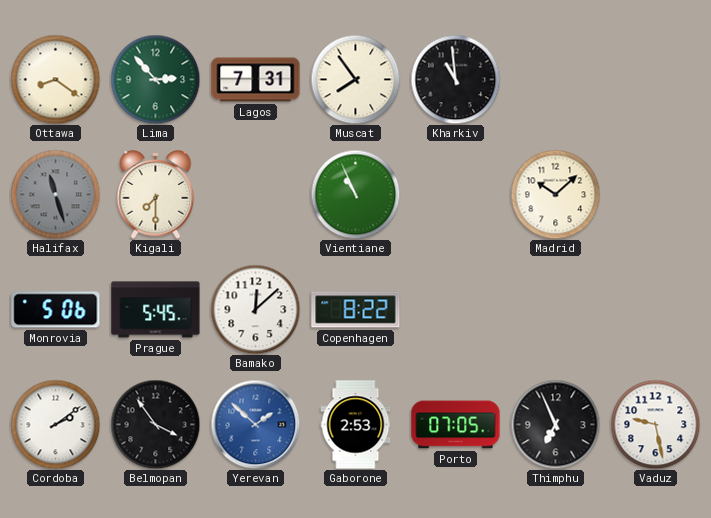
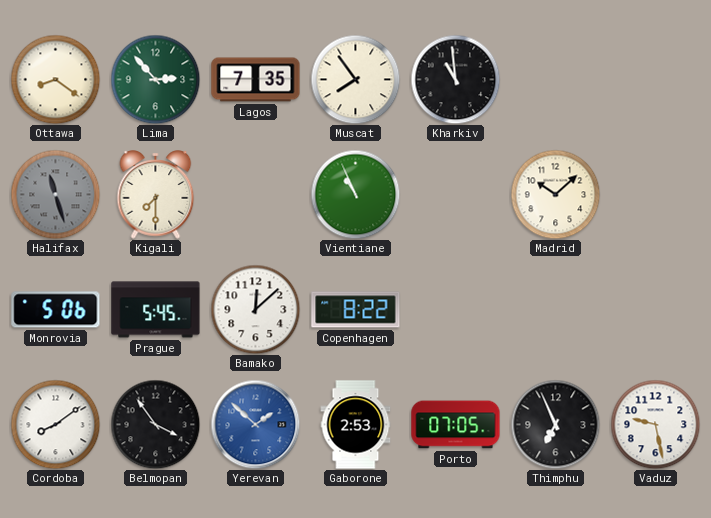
Lagos: 7:31 -> 7:35
Cordoba: 2:09 -> 8:09
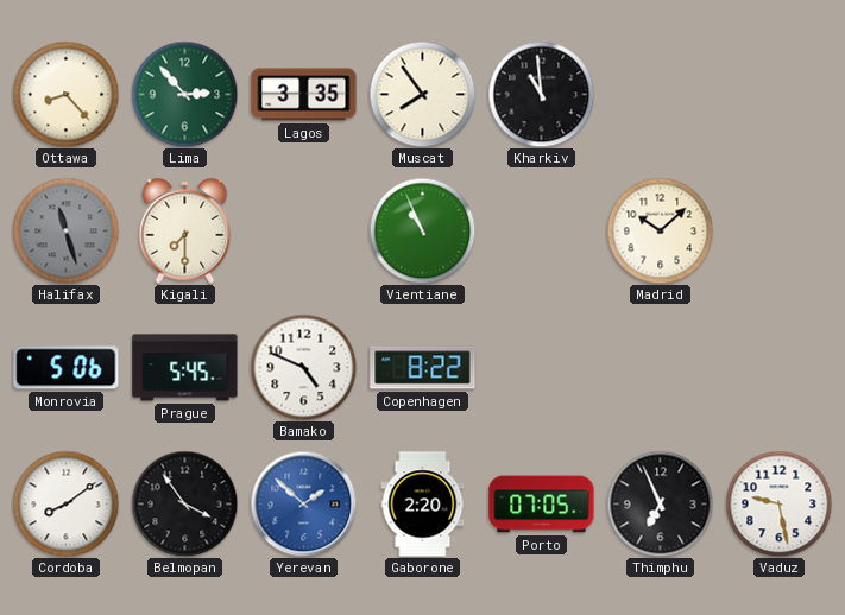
Ottawa: 8:21 -> 8:23
Lagos: 7:35 -> 3:35
Bamako: 12:08 -> 4:49
Gaborone: 2:53 -> 2:20
